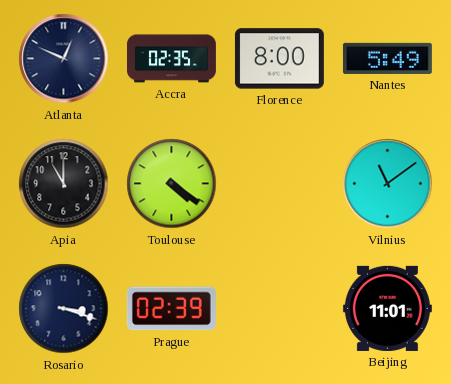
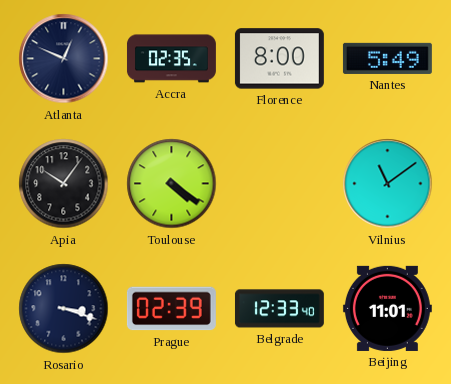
Apia: 11:00 -> 10:06
Belgrade: none -> 12:33
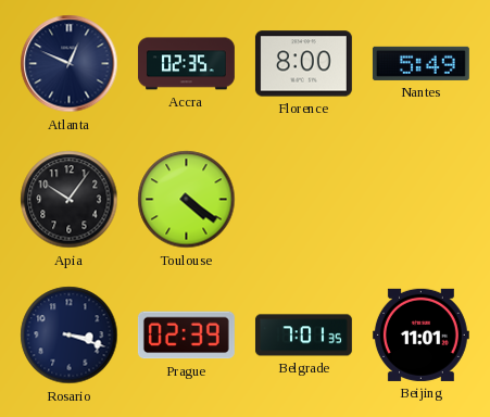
Vilnius: 11:09 -> none
Belgrade: 12:33 -> 7:01
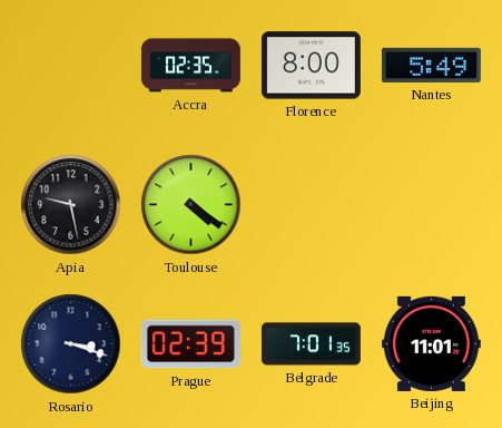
Atlanta: 12:49 -> none
Apia: 10:06 -> 9:28
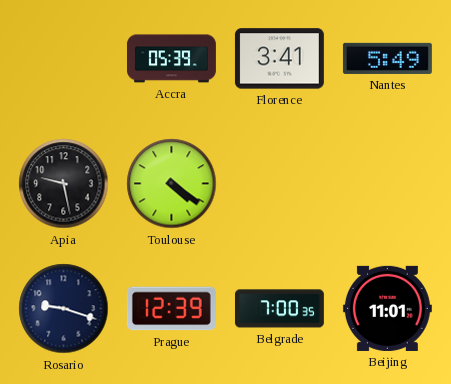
Accra: 02:35 -> 05:39
Florence: 8:00 -> 3:41
Rosario: 3:18 -> 9:18
Prague: 02:39 -> 12:39
Belgrade: 7:01 -> 7:00
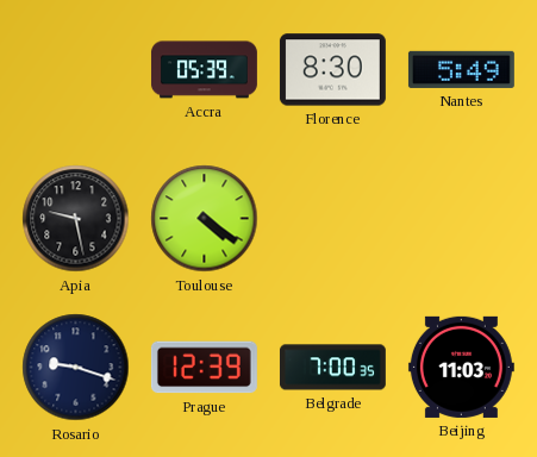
Florence: 3:41 -> 8:30
Beijing: 11:01 -> 11:03
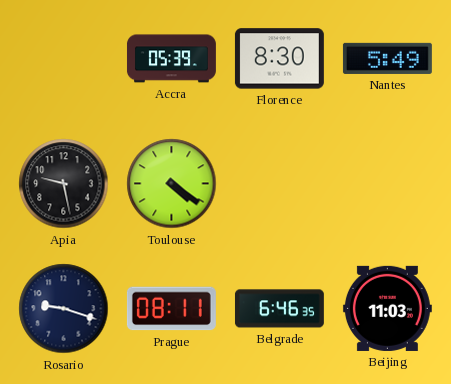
Prague: 12:39 -> 08:11
Belgrade: 7:00 -> 6:46
